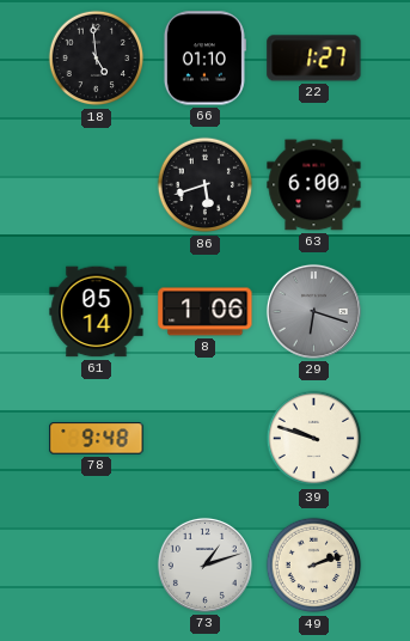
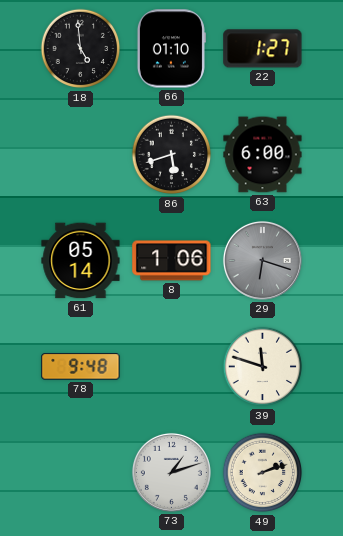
39: 9:48 -> 11:48
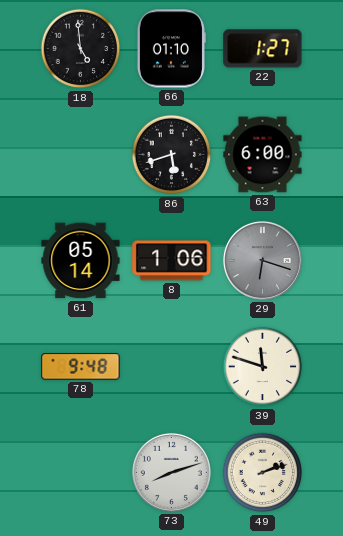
73: 1:12 -> 8:12
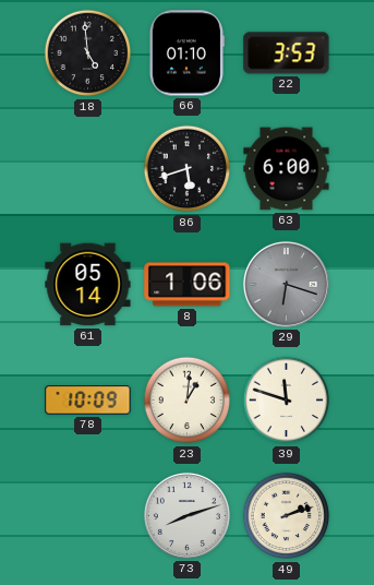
22: 1:27 -> 3:53
78: 9:48 -> 10:09
23: none -> 1:01
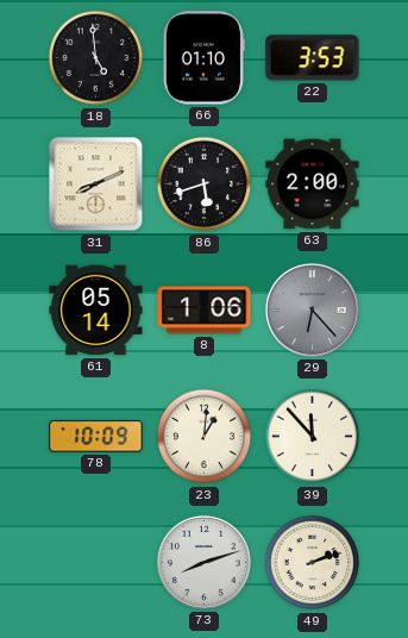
31: none -> 8:11
63: 6:00 -> 2:00
29: 6:18 -> 6:23
39: 11:48 -> 11:53
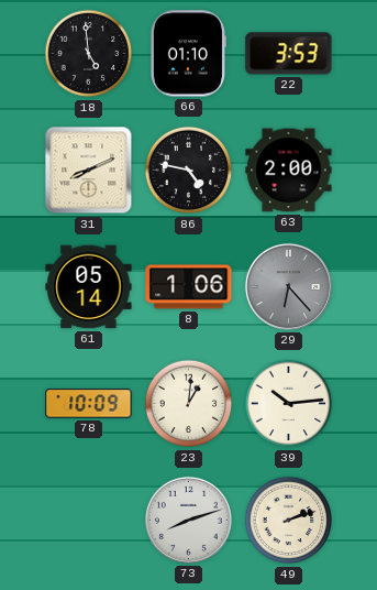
86: 5:42 -> 4:47
39: 11:53 -> 10:14
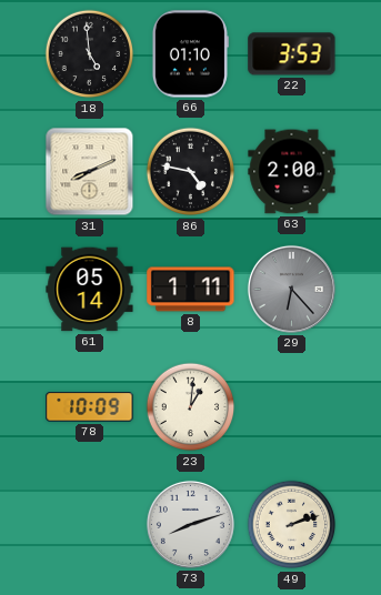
8: 1:06 -> 1:11
39: 10:14 -> none
